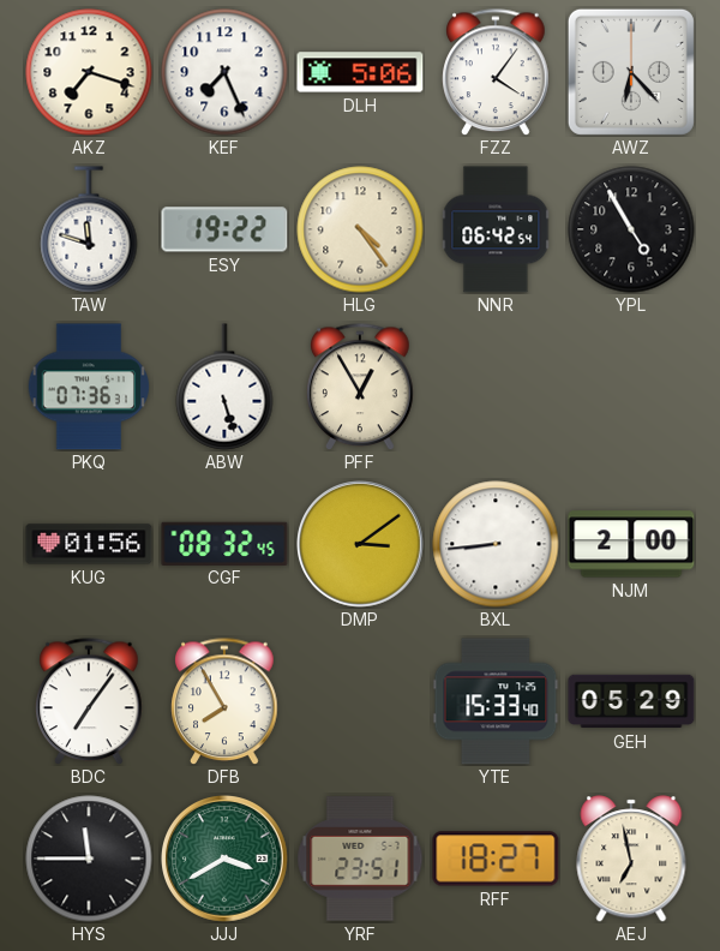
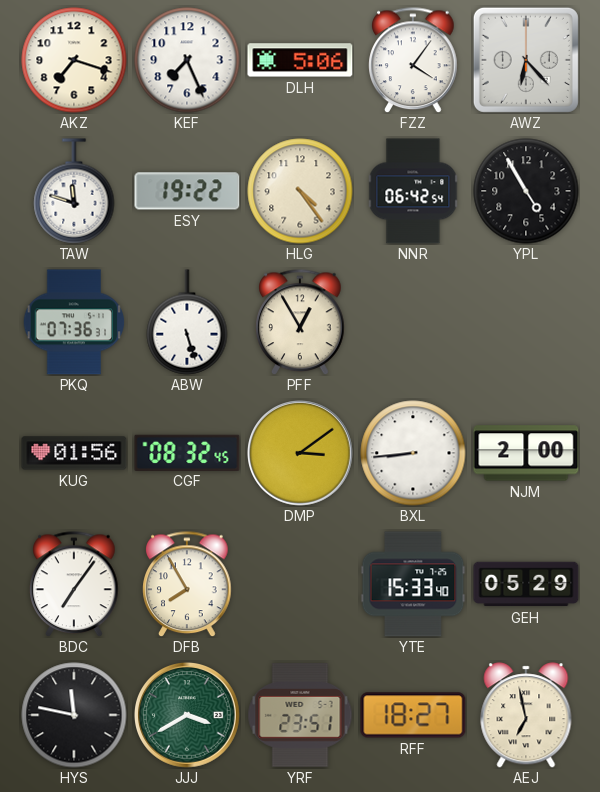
HYS: 11:45 -> 11:47
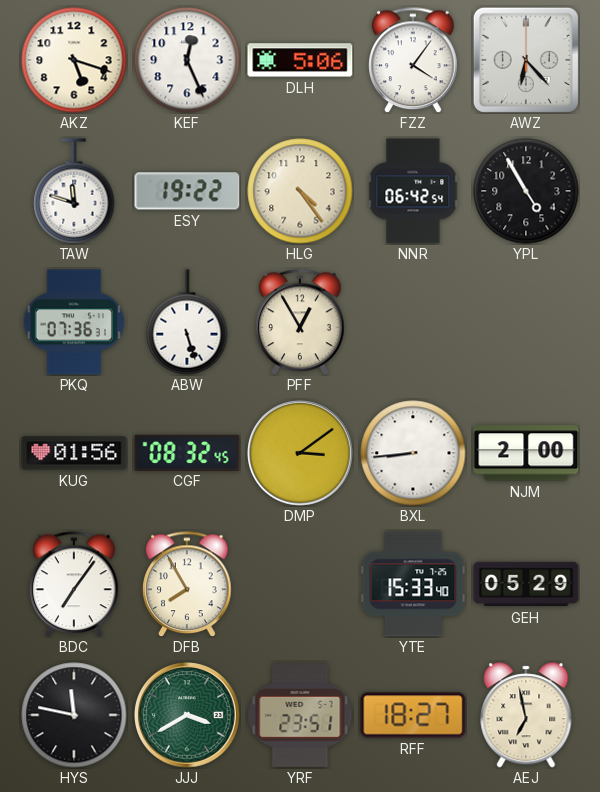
AKZ: 7:18 -> 5:18
KEF: 7:26 -> 12:26
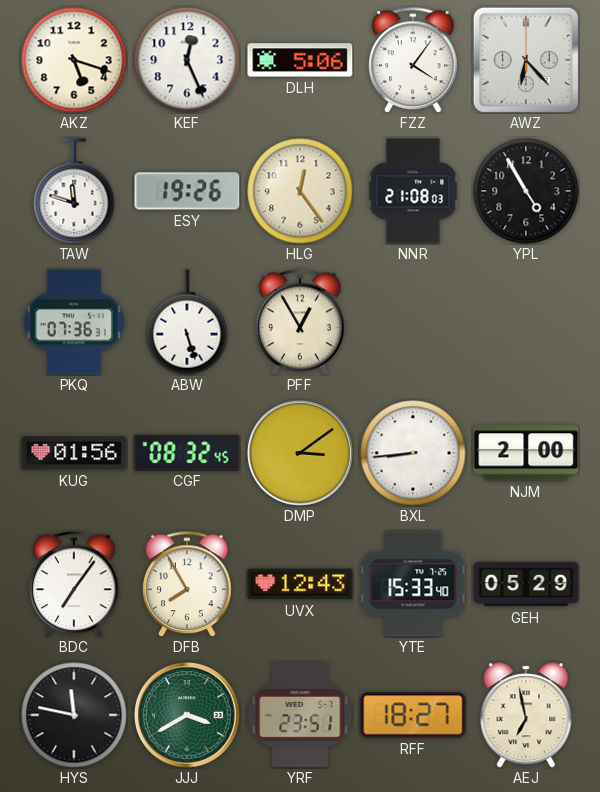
ESY: 19:22 -> 19:26
HLG: 4:24 -> 12:24
NNR: 06:42 -> 21:08
UVX: none -> 12:43
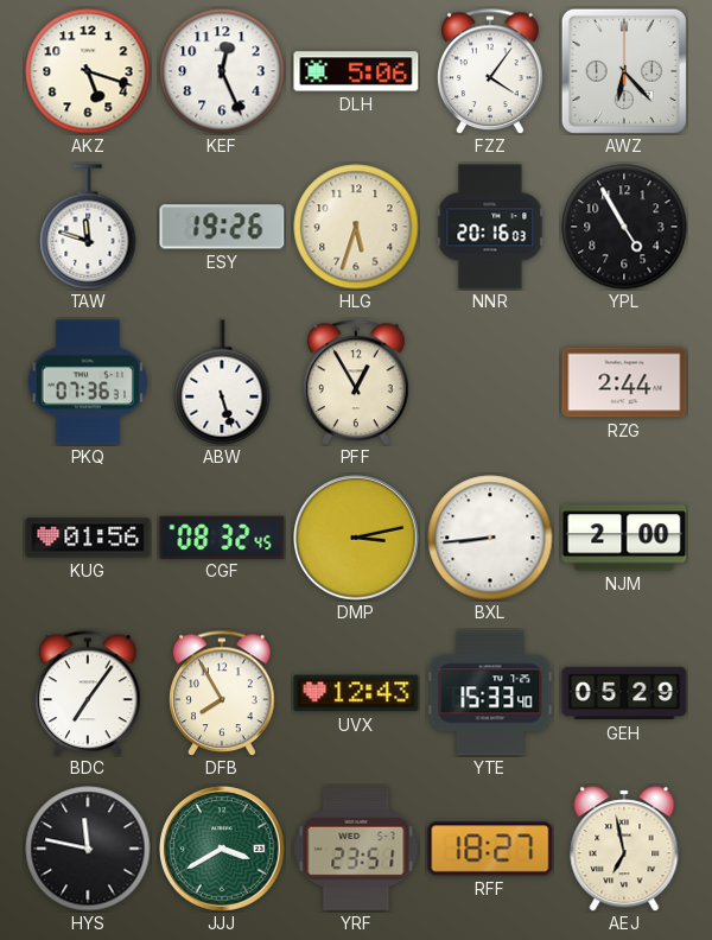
HLG: 12:24 -> 5:33
NNR: 21:08 -> 20:16
RZG: none -> 2:44
DMP: 3:09 -> 3:13
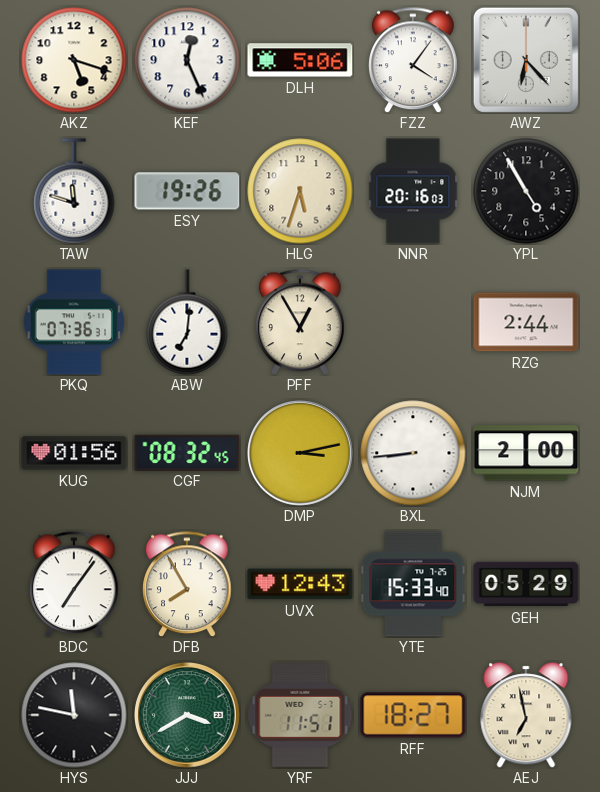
ABW: 5:27 -> 7:01
YRF: 23:51 -> 11:51
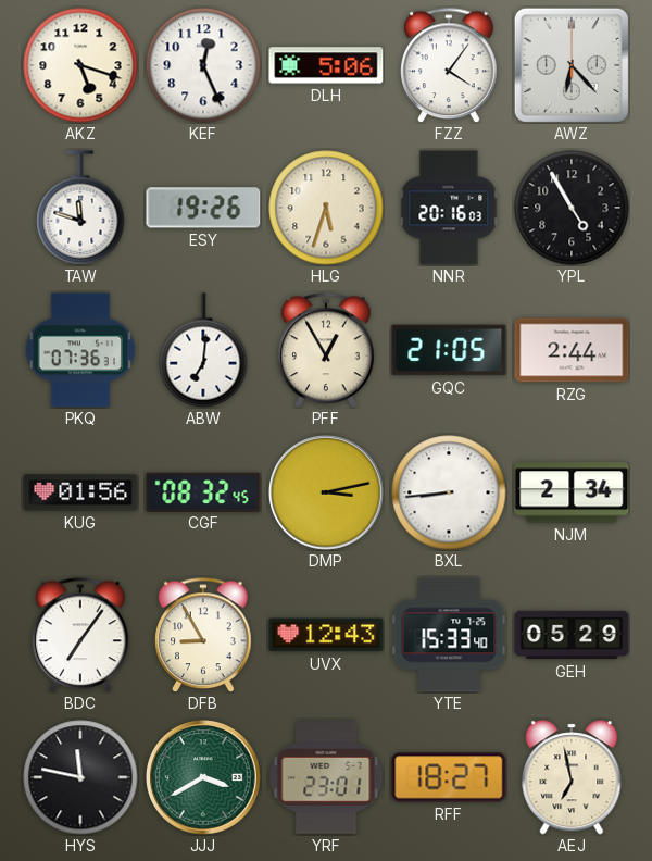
GQC: none -> 21:05
NJM: 2:00 -> 2:34
DFB: 7:55 -> 8:55
YRF: 11:51 -> 23:01
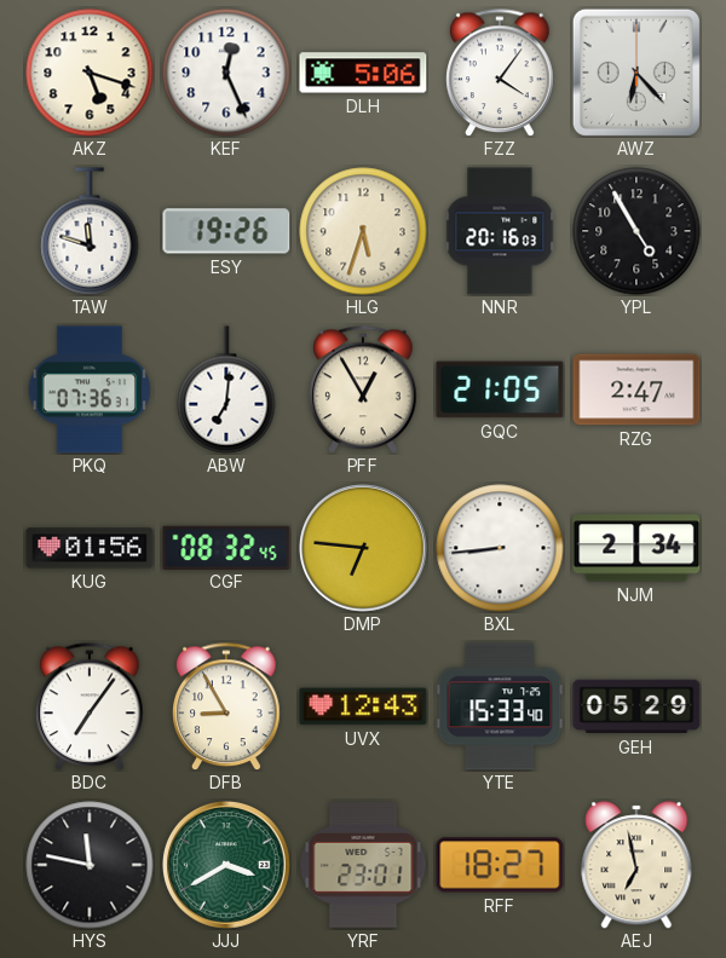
RZG: 2:44 -> 2:47
DMP: 3:13 -> 6:46
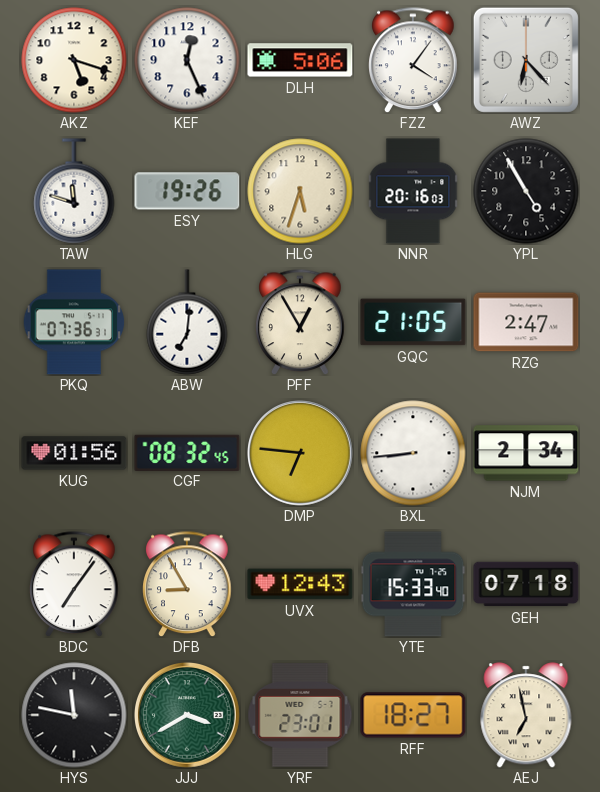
GEH: 05:29 -> 07:18
